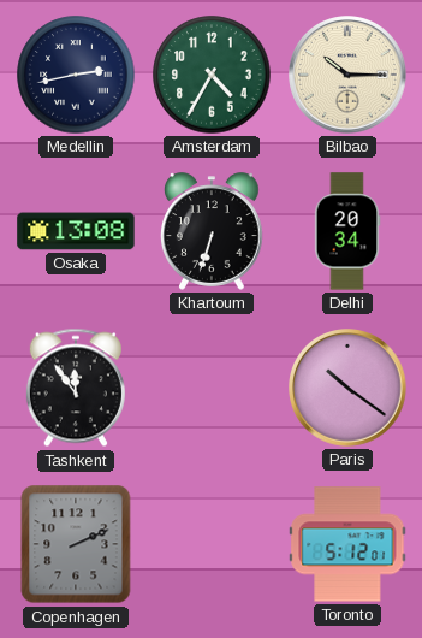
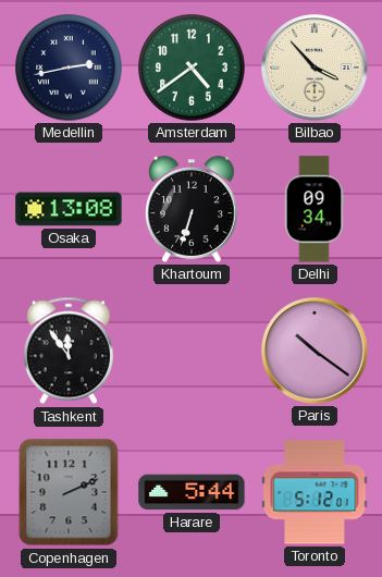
Amsterdam: 4:35 -> 4:39
Bilbao: 10:15 -> 3:53
Delhi: 20:34 -> 09:34
Harare: none -> 5:44
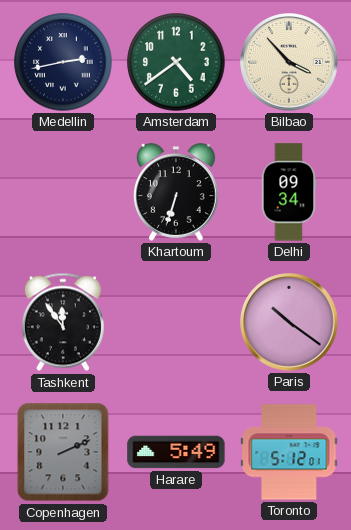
Osaka: 13:08 -> none
Harare: 5:44 -> 5:49
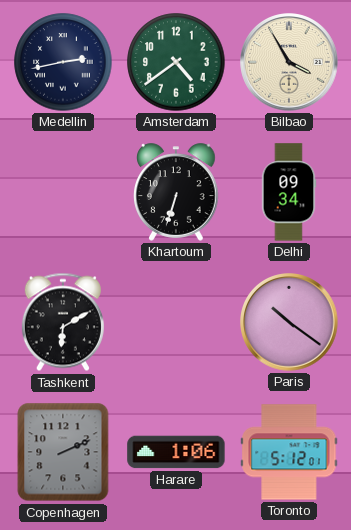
Bilbao: 3:53 -> 3:55
Tashkent: 11:54 -> 6:10
Harare: 5:49 -> 1:06
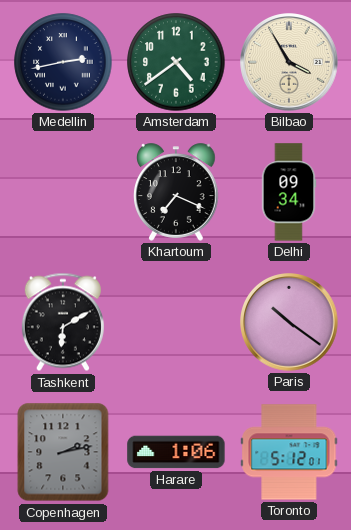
Khartoum: 6:33 -> 7:19
Copenhagen: 2:11 -> 2:13
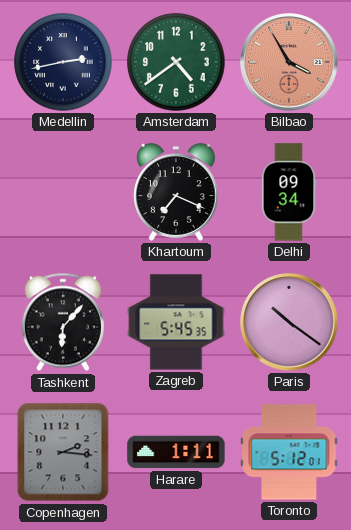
Bilbao dial: cream -> salmon
Tashkent: 6:10 -> 6:07
Zagreb: none -> 5:45
Copenhagen: 2:13 -> 2:16
Harare: 1:06 -> 1:11
